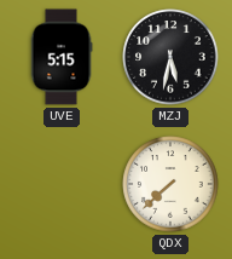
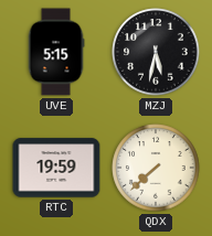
RTC: none -> 19:59
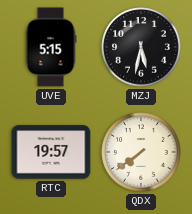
RTC: 19:59 -> 19:57
QDX: 7:38 -> 7:39
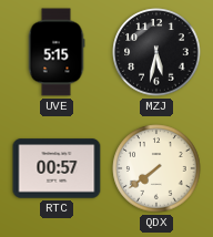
RTC: 19:57 -> 00:57
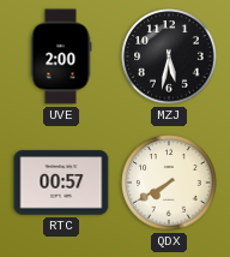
UVE: 5:15 -> 2:00
QDX: 7:39 -> 7:40
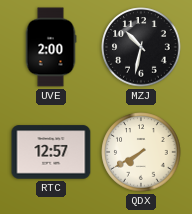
MZJ: 5:32 -> 10:32
RTC: 00:57 -> 12:57
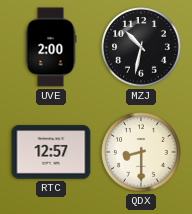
QDX: 7:40 -> 8:30
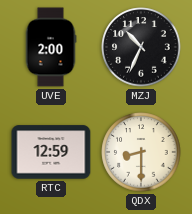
MZJ: 10:32 -> 10:34
RTC: 12:57 -> 12:59
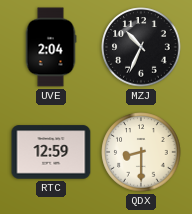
UVE: 2:00 -> 2:04
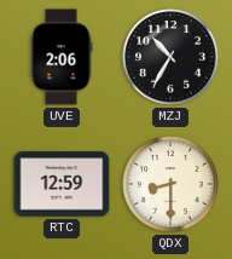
UVE: 2:04 -> 2:06
MZJ: 10:34 -> 10:35
